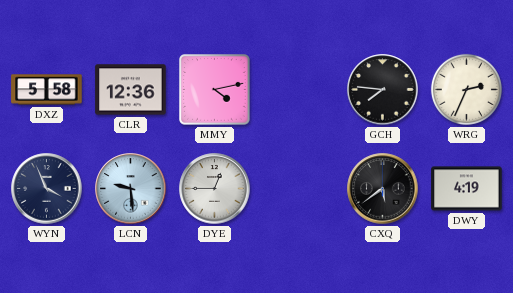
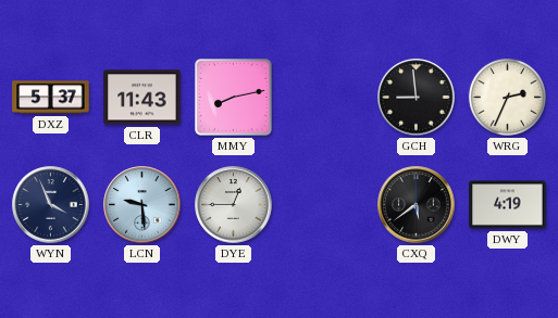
DXZ: 5:58 -> 5:37
CLR: 12:36 -> 11:43
MMY: 4:13 -> 8:13
GCH: 7:46 -> 8:59
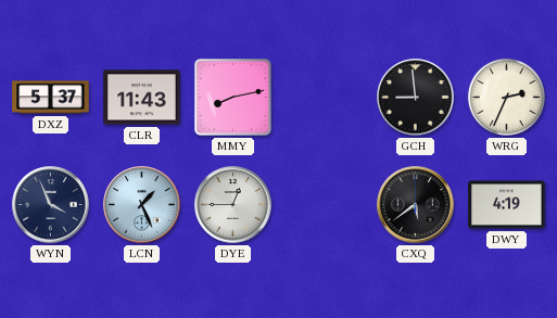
LCN: 9:29 -> 1:26
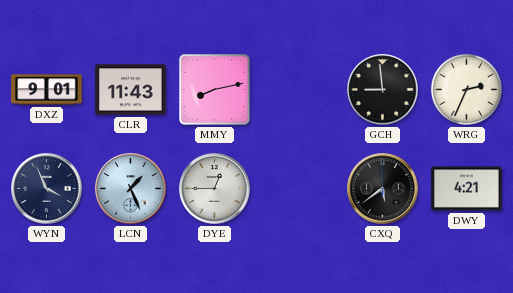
DXZ: 5:37 -> 9:01
DWY: 4:19 -> 4:21
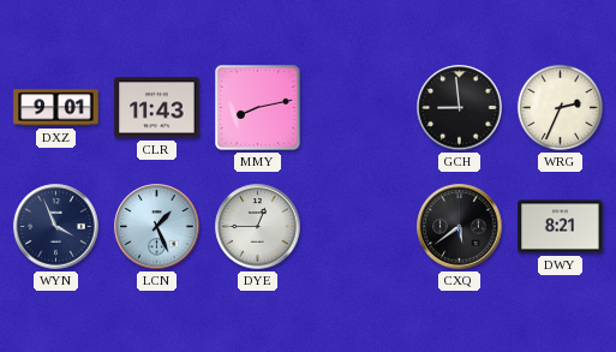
DWY: 4:21 -> 8:21
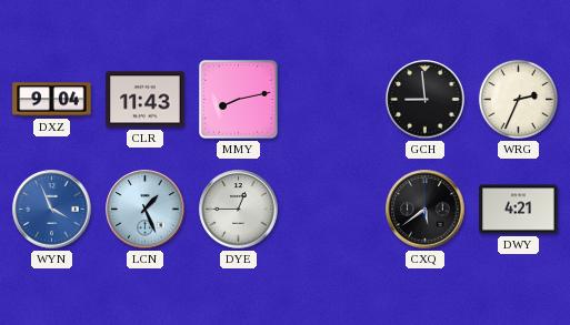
DXZ: 9:01 -> 9:04
WYN dial: navy -> blue
DWY: 8:21 -> 4:21
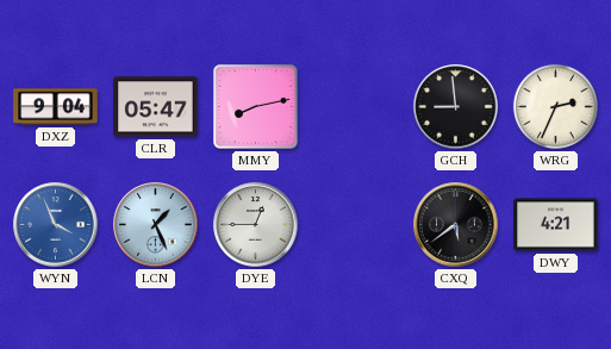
CLR: 11:43 -> 05:47
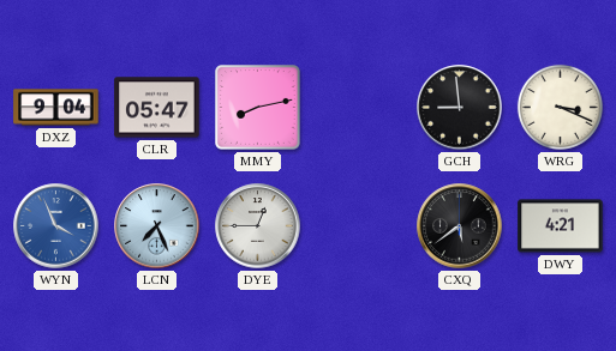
WRG: 2:34 -> 3:19
LCN: 1:26 -> 7:26
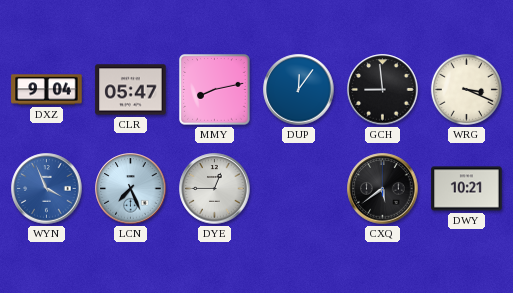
DUP: none -> 12:06
DWY: 4:21 -> 10:21
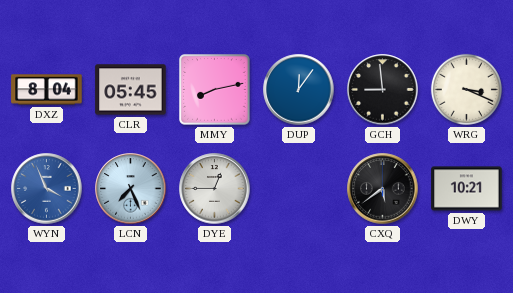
DXZ: 9:04 -> 8:04
CLR: 05:47 -> 05:45
